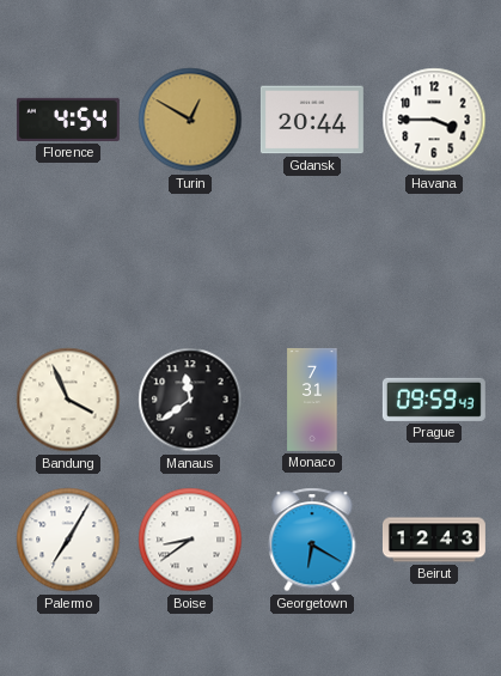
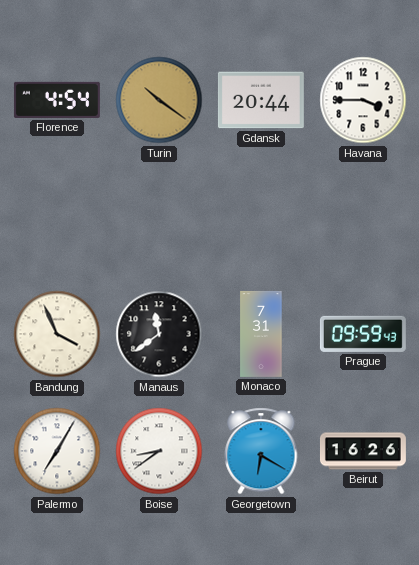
Turin: 12:50 -> 10:21
Beirut: 12:43 -> 16:26
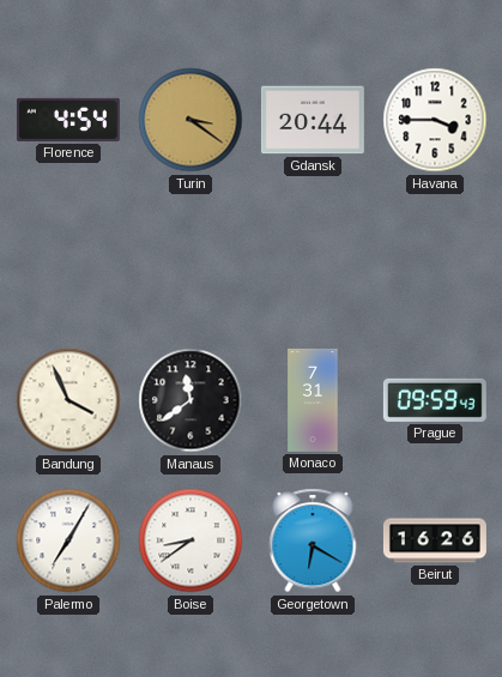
Turin: 10:21 -> 3:21
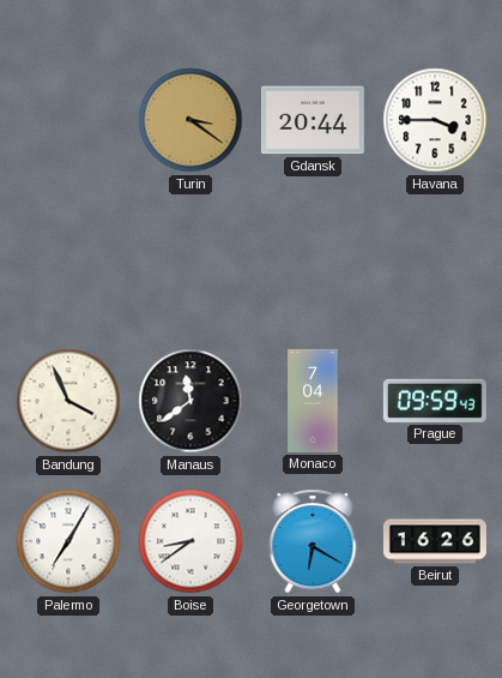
Florence: 4:54 -> none
Monaco: 7:31 -> 7:04
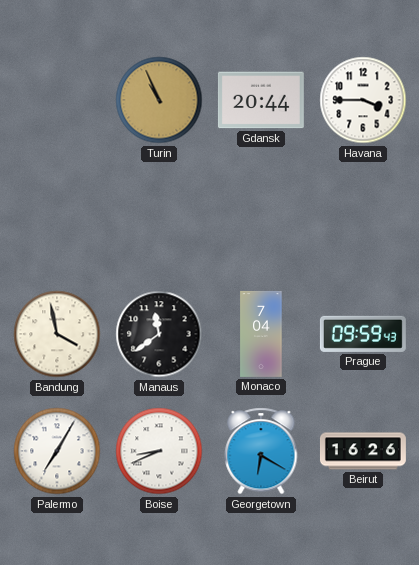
Turin: 3:21 -> 10:56
Bandung: 3:56 -> 3:58
Boise: 8:39 -> 8:41
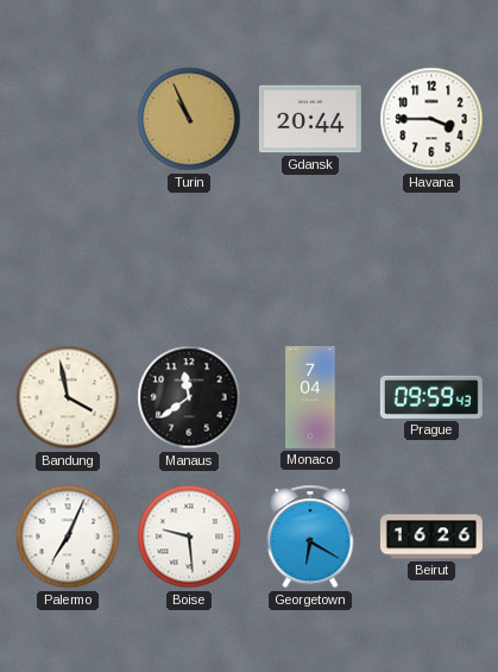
Palermo: 7:05 -> 7:04
Boise: 8:41 -> 9:29
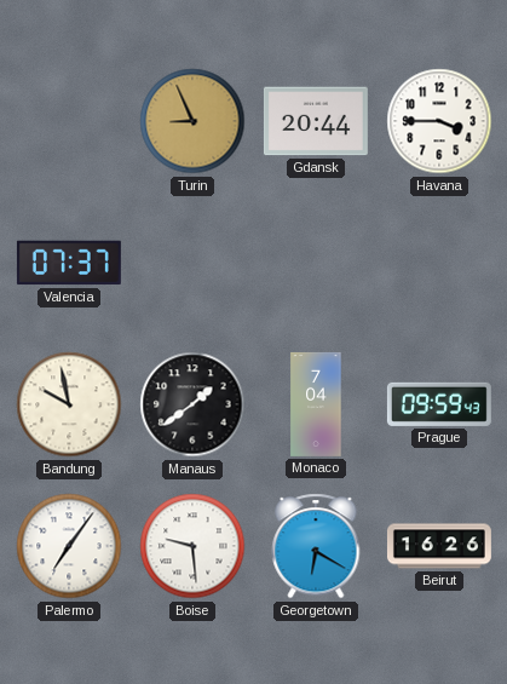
Turin: 10:56 -> 8:56
Valencia: none -> 07:37
Bandung: 3:58 -> 9:58
Manaus: 11:39 -> 1:39
Palermo: 7:04 -> 7:06
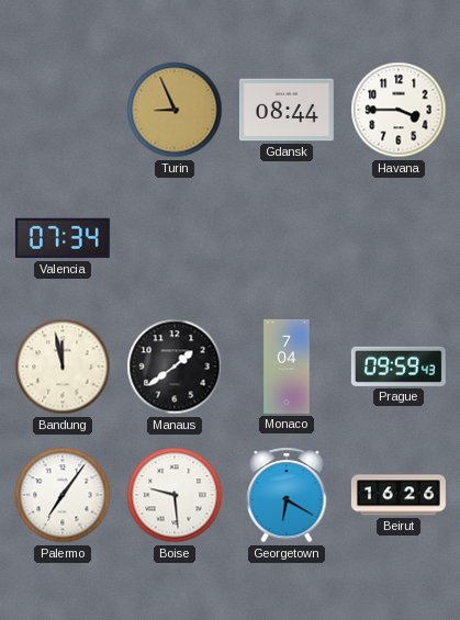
Gdansk: 20:44 -> 08:44
Valencia: 07:37 -> 07:34
Bandung: 9:58 -> 11:58
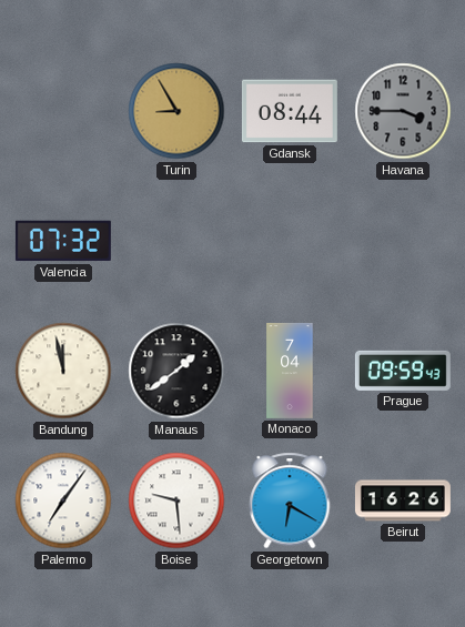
Turin: 8:56 -> 8:55
Havana dial: white -> grey
Valencia: 07:34 -> 07:32
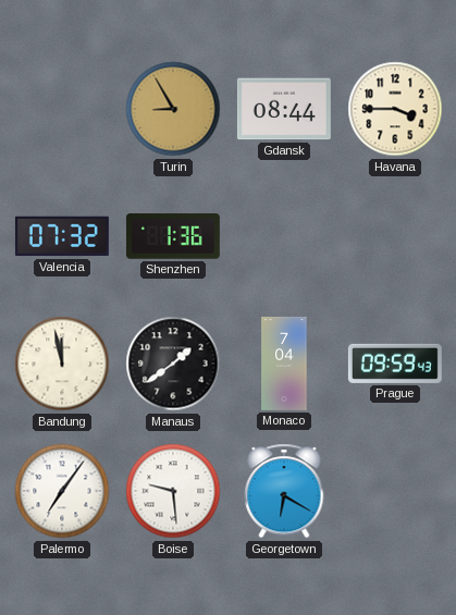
Havana dial: grey -> cream
Shenzhen: none -> 1:36
Beirut: 16:26 -> none
